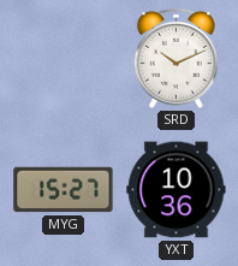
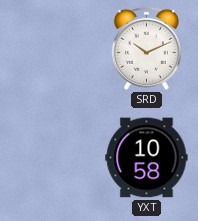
MYG: 15:27 -> none
YXT: 10:36 -> 10:58
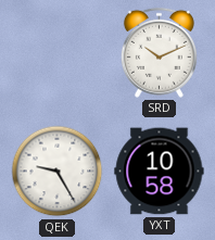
QEK: none -> 9:25
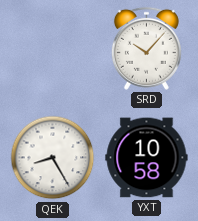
SRD: 10:11 -> 10:07
QEK: 9:25 -> 8:25
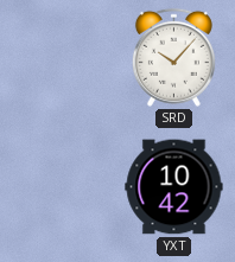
QEK: 8:25 -> none
YXT: 10:58 -> 10:42
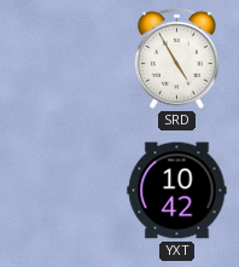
SRD: 10:07 -> 4:55
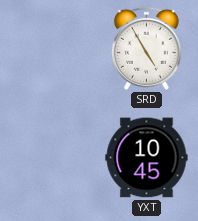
YXT: 10:42 -> 10:45
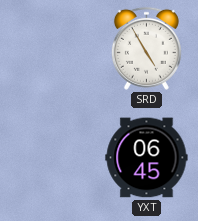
YXT: 10:45 -> 06:45
